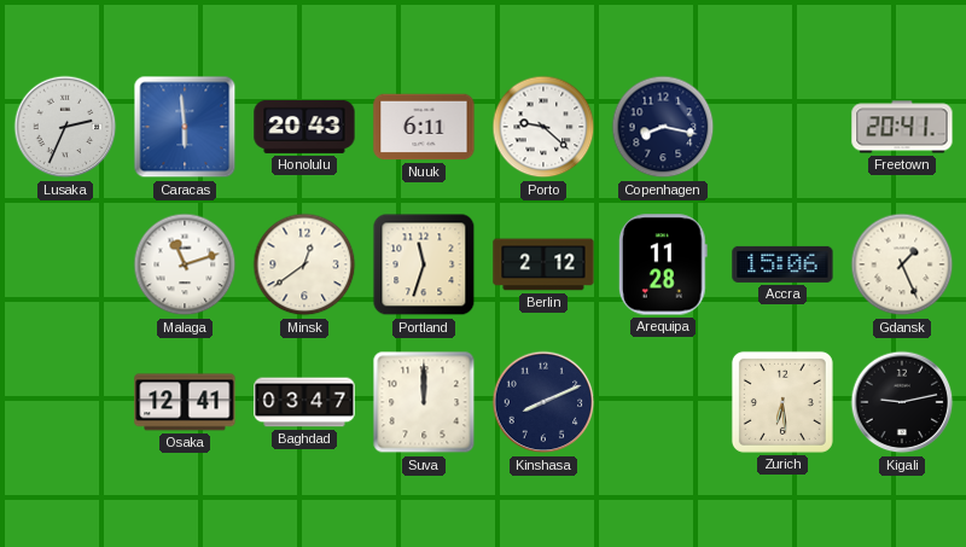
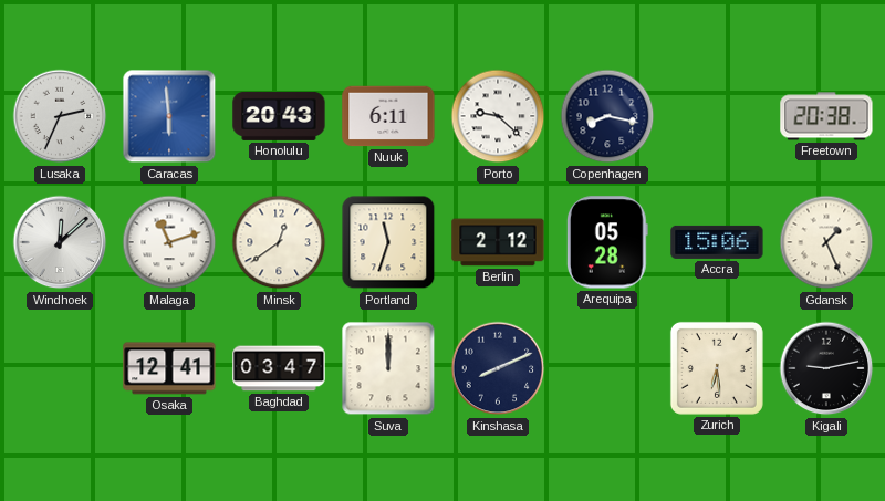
Freetown: 20:41 -> 20:38
Windhoek: none -> 12:08
Arequipa: 11:28 -> 05:28
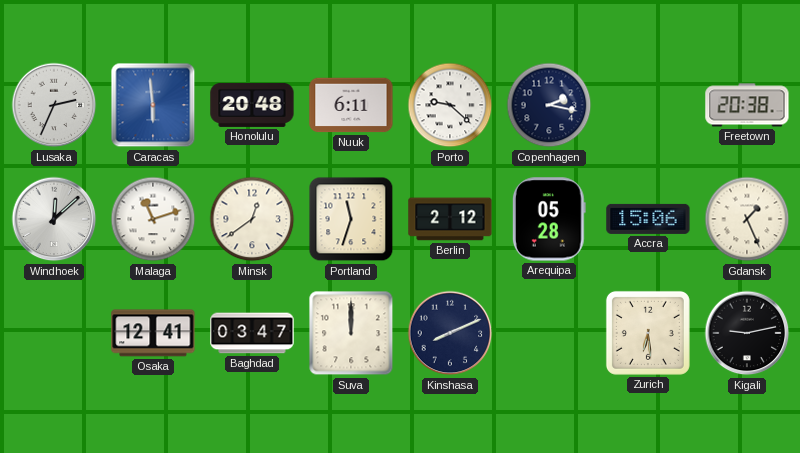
Honolulu: 20:43 -> 20:48
Copenhagen: 8:17 -> 2:17
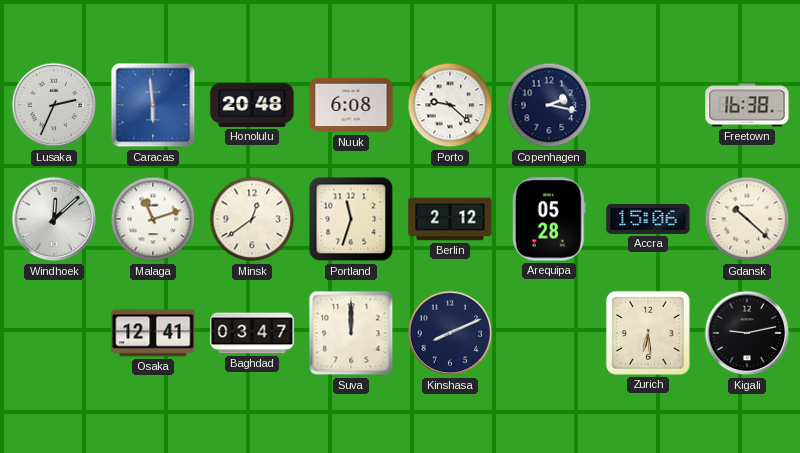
Nuuk: 6:11 -> 6:08
Freetown: 20:38 -> 16:38
Gdansk: 1:26 -> 10:22
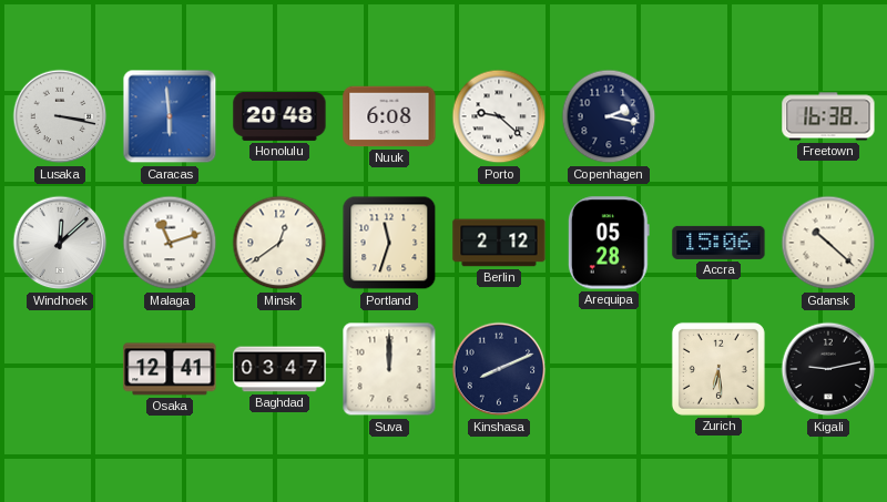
Lusaka: 2:34 -> 3:17
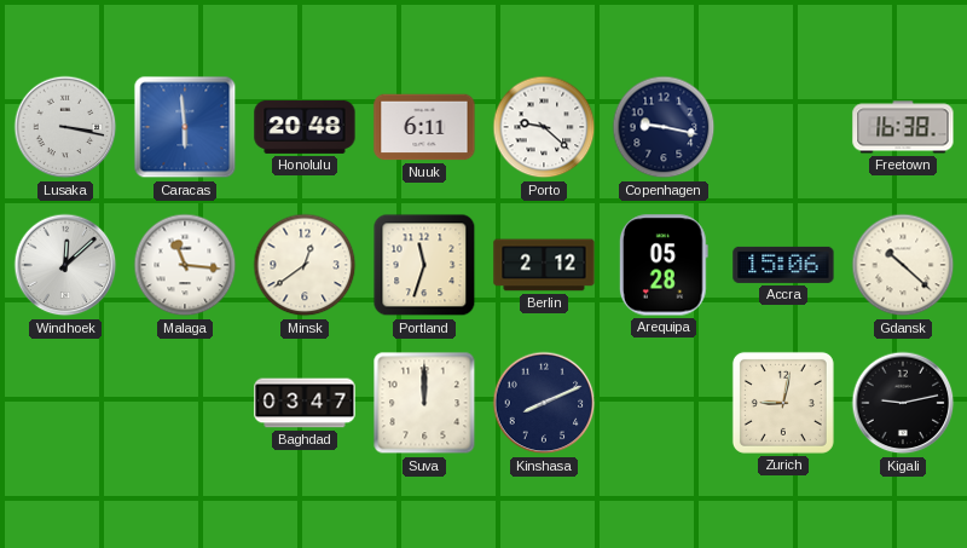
Nuuk: 6:08 -> 6:11
Copenhagen: 2:17 -> 9:17
Malaga: 11:12 -> 11:16
Osaka: 12:41 -> none
Zurich: 6:29 -> 9:02
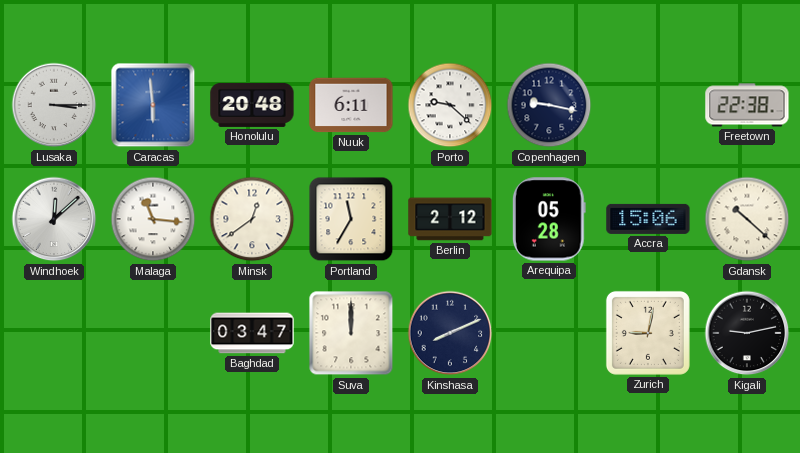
Lusaka: 3:17 -> 3:15
Freetown: 16:38 -> 22:38
Portland: 11:33 -> 11:35
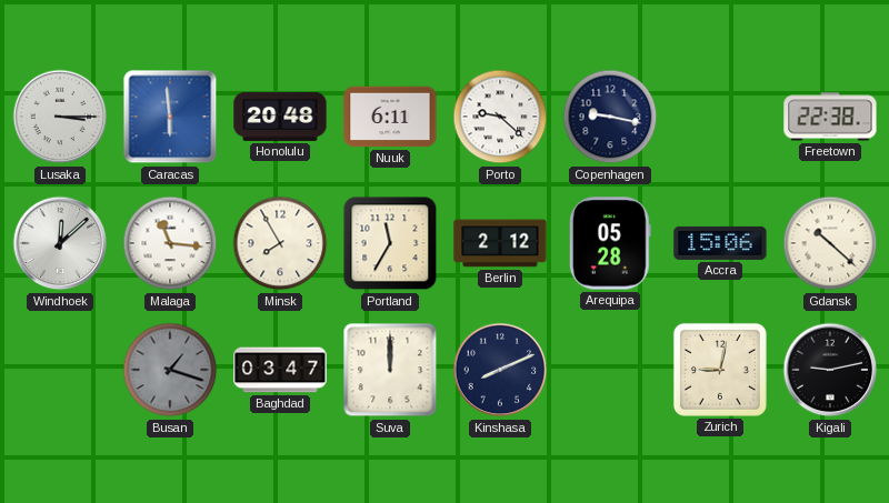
Minsk: 12:39 -> 7:55
Busan: none -> 1:18
